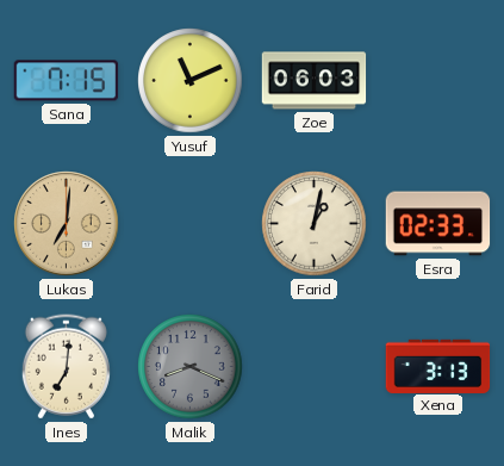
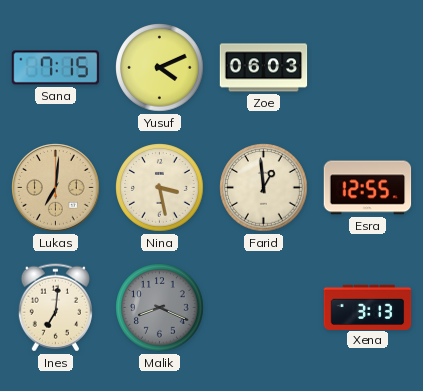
Yusuf: 11:11 -> 4:11
Nina: none -> 3:28
Farid: 1:02 -> 12:59
Esra: 02:33 -> 12:55
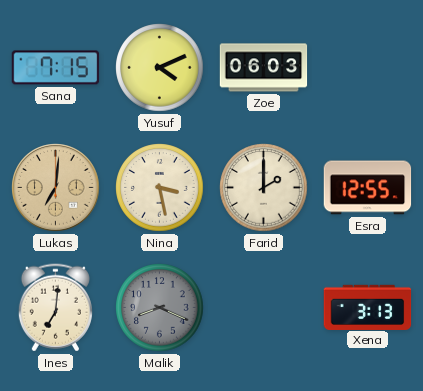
Farid: 12:59 -> 2:00
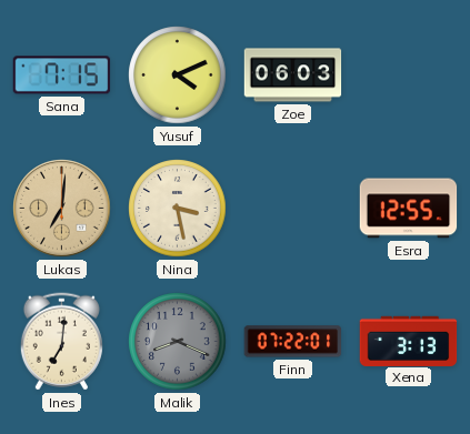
Farid: 2:00 -> none
Finn: none -> 07:22
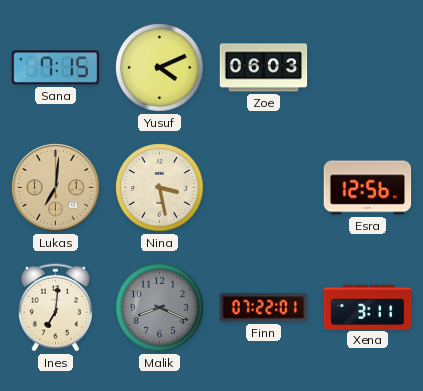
Esra: 12:55 -> 12:56
Xena: 3:13 -> 3:11
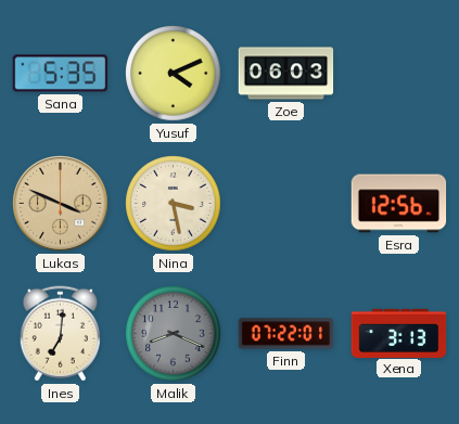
Sana: 7:15 -> 5:35
Lukas: 7:01 -> 3:49
Xena: 3:11 -> 3:13
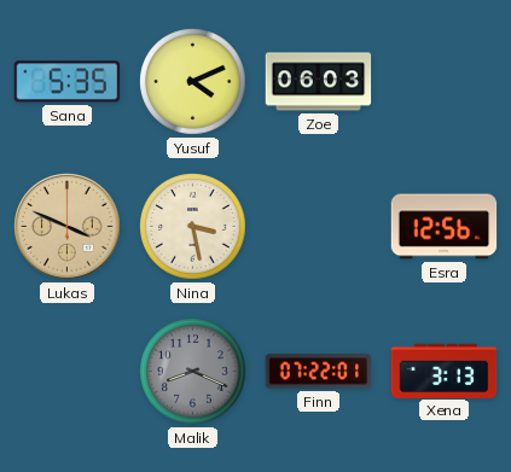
Ines: 7:01 -> none
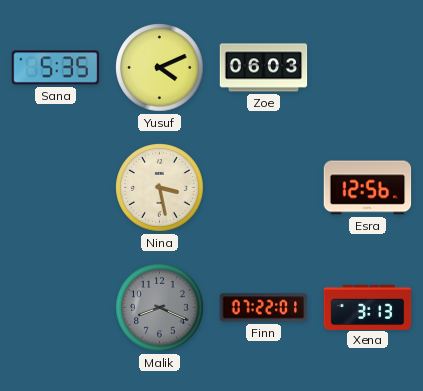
Lukas: 3:49 -> none
